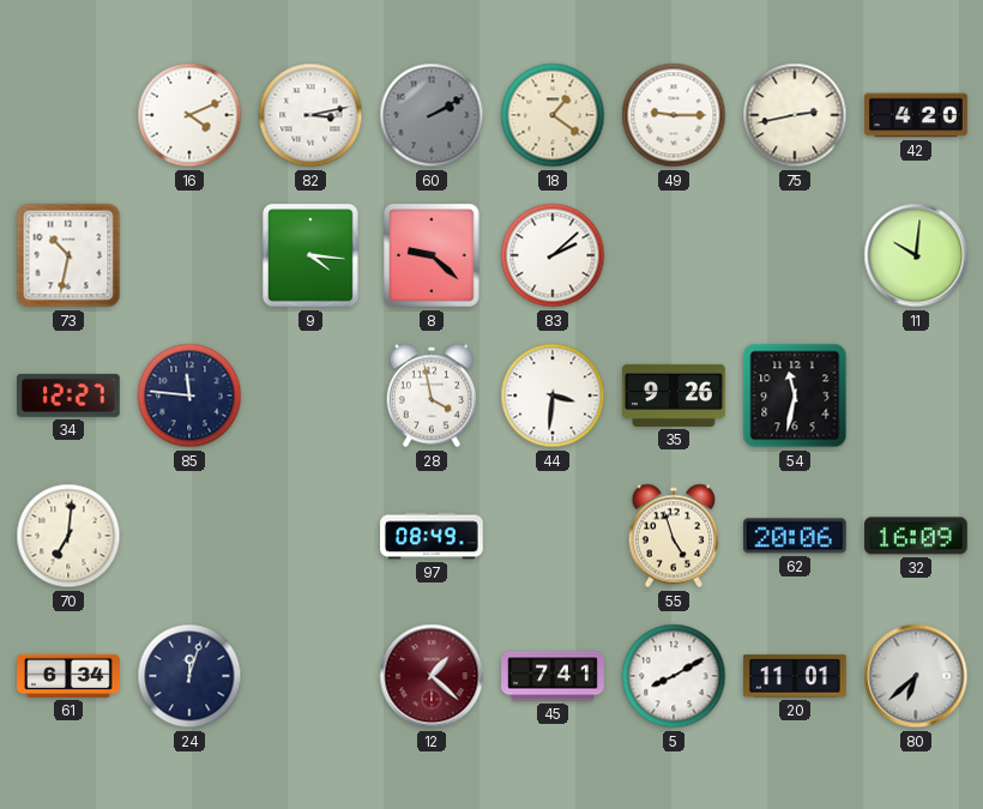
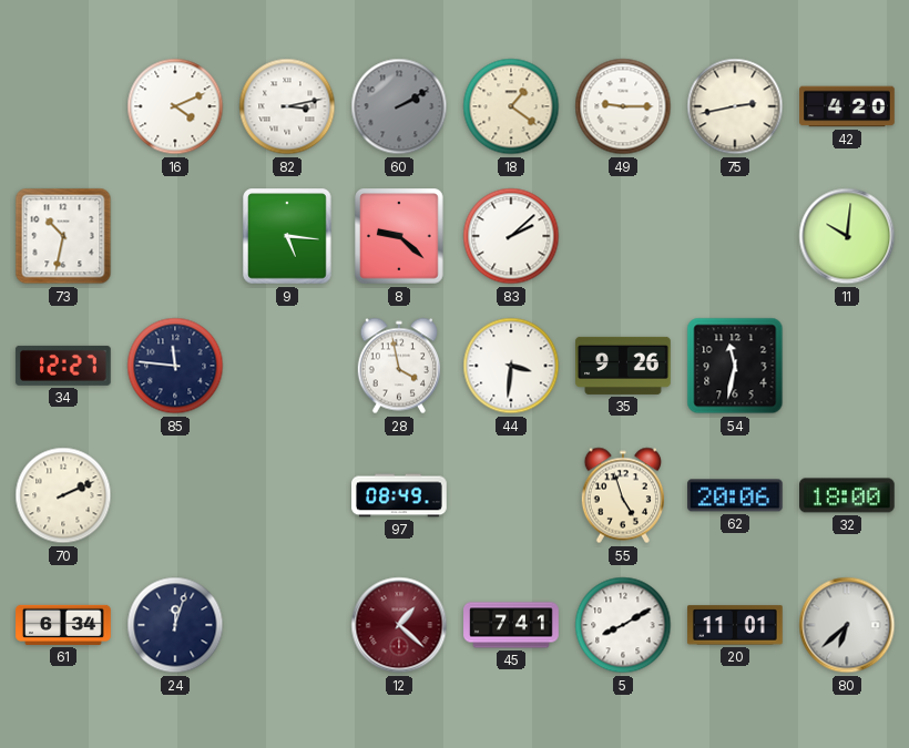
9: 4:16 -> 5:16
70: 7:01 -> 2:11
32: 16:09 -> 18:00
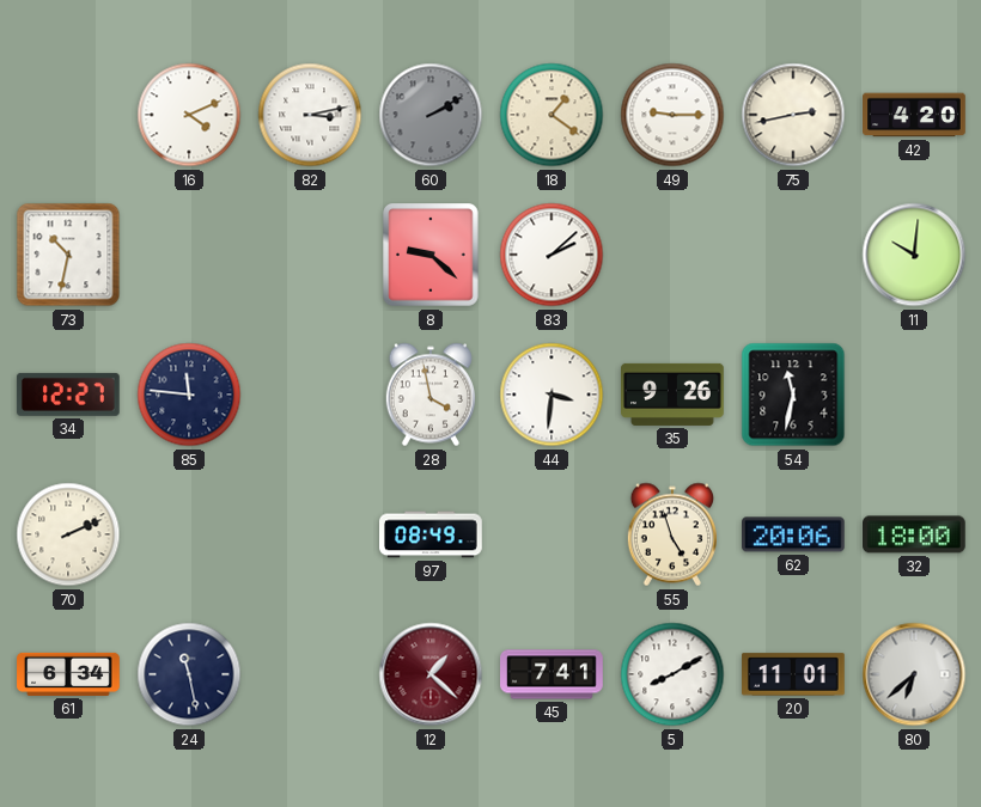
9: 5:16 -> none
24: 12:03 -> 11:28
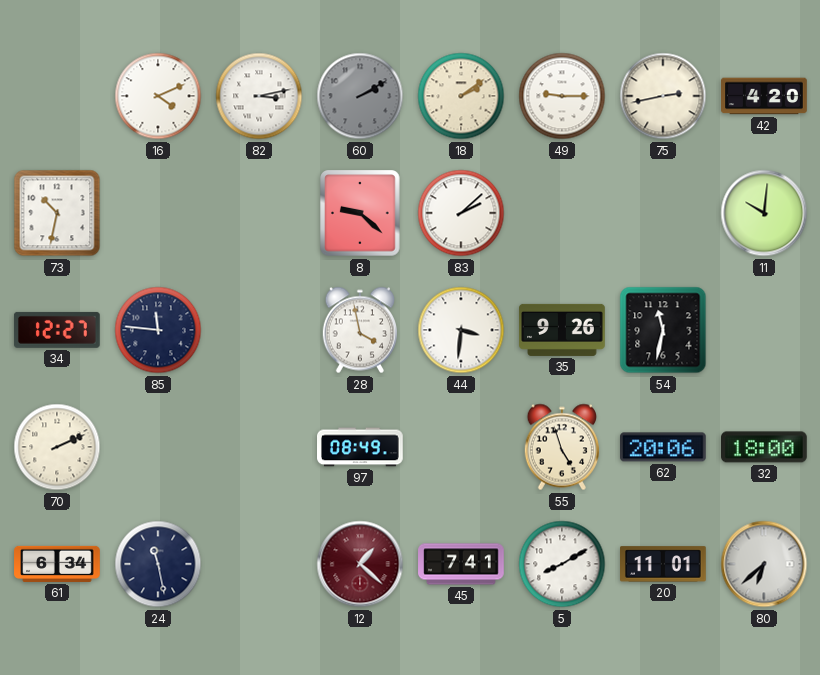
18: 1:21 -> 2:09
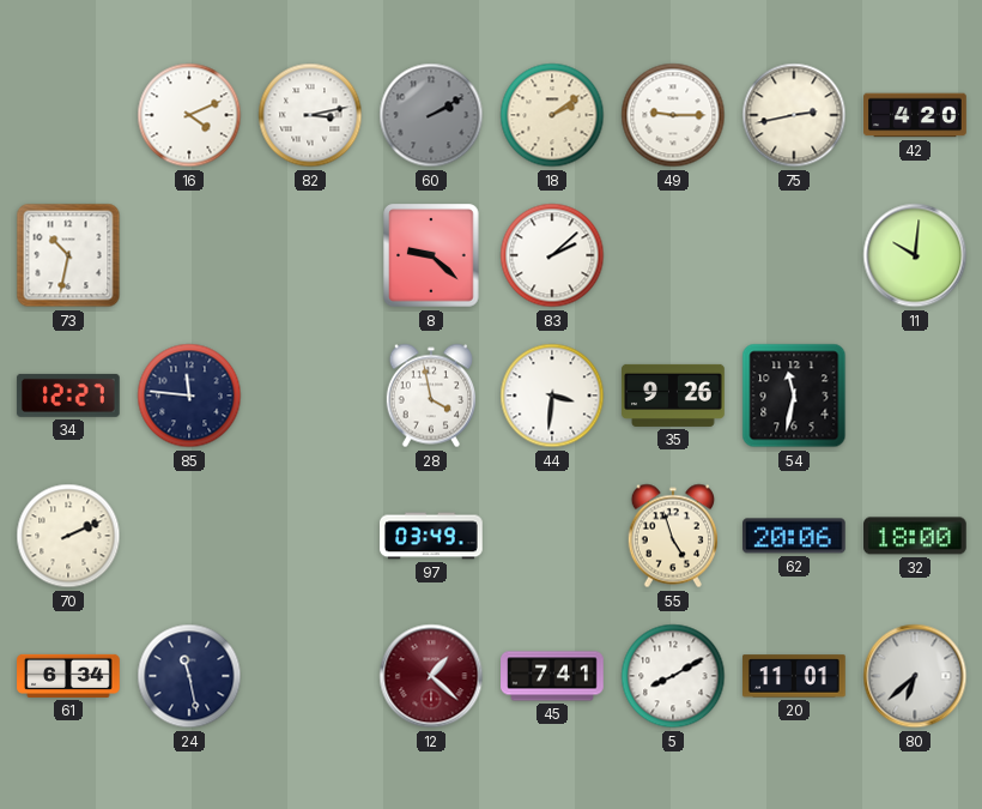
97: 08:49 -> 03:49
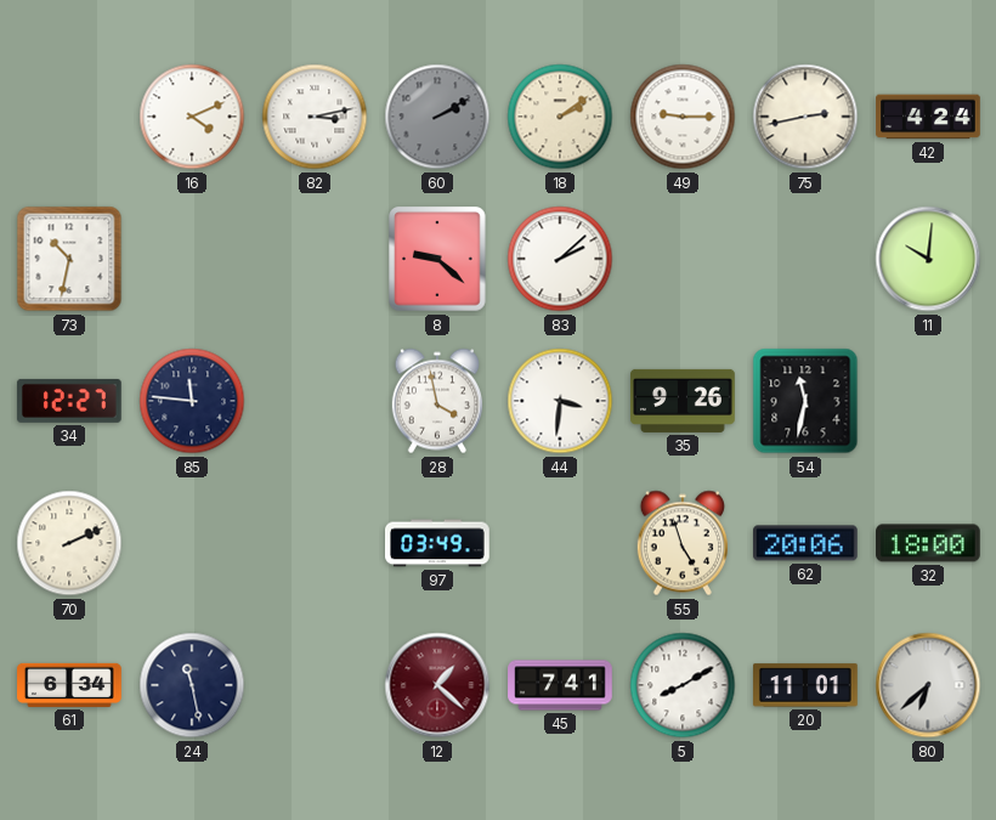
42: 4:20 -> 4:24
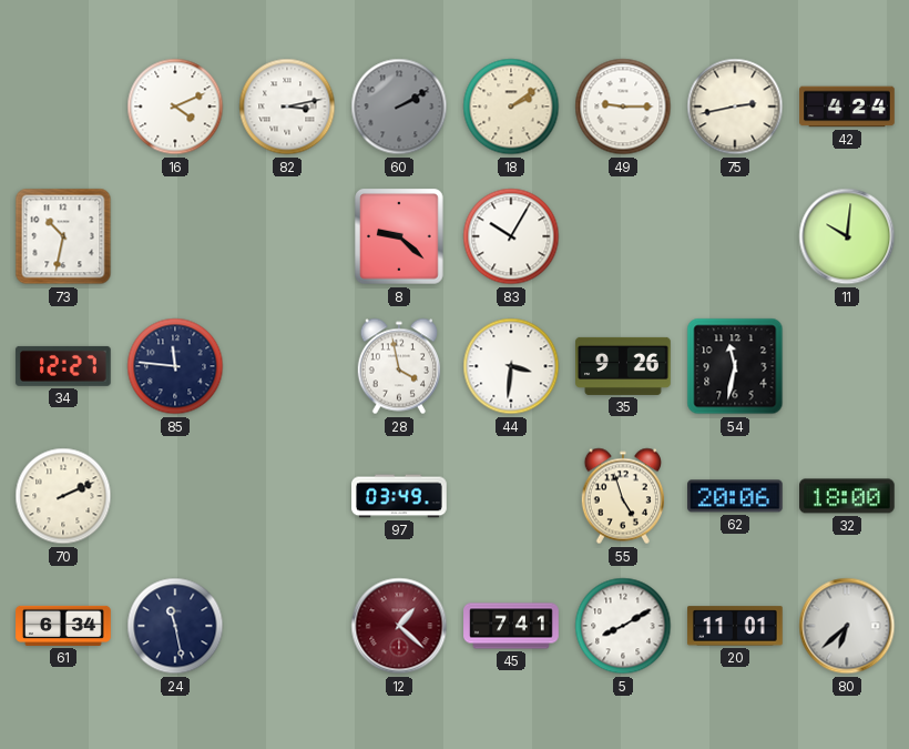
83: 2:08 -> 10:05
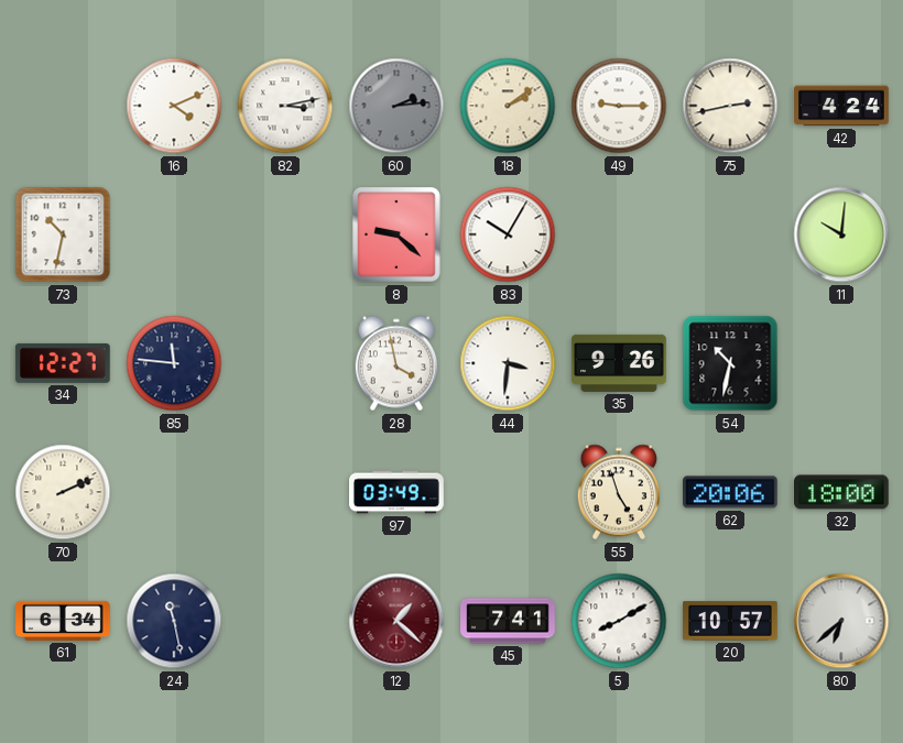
60: 2:10 -> 2:14
54: 11:32 -> 10:32
20: 11:01 -> 10:57
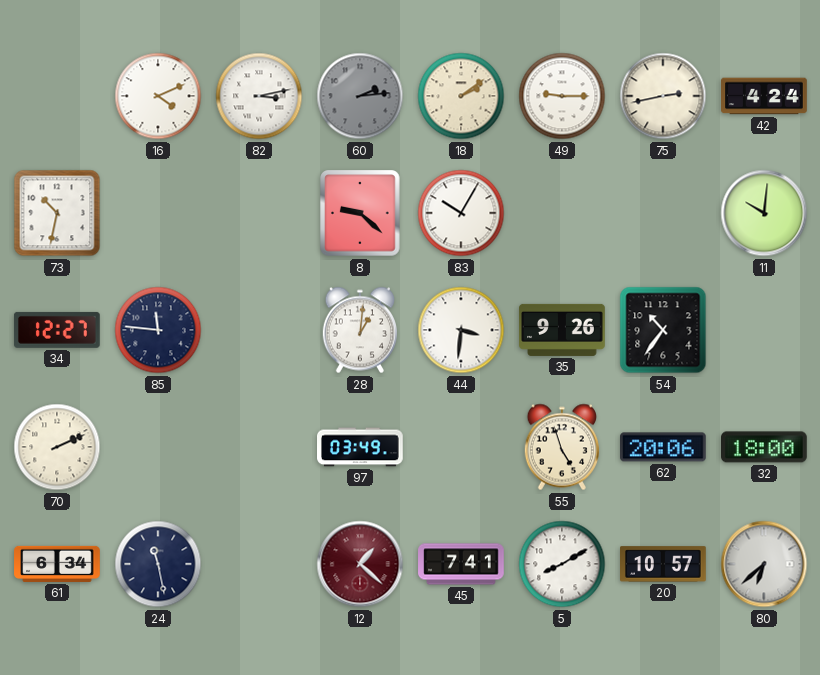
28: 3:58 -> 1:01
54: 10:32 -> 10:36
